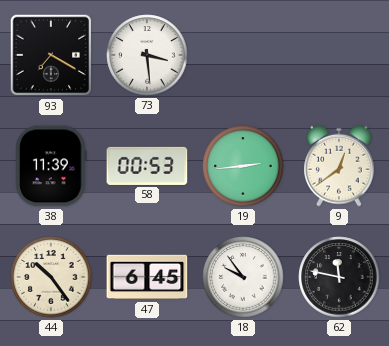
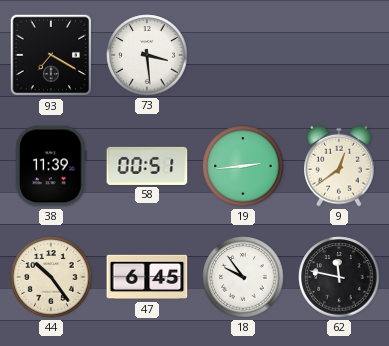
58: 00:53 -> 00:51
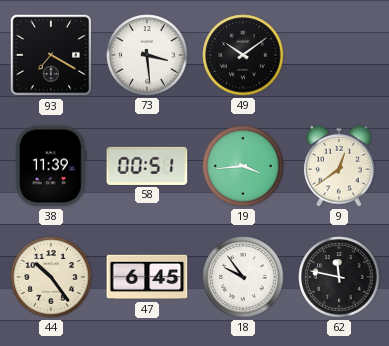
49: none -> 10:09
19: 2:44 -> 3:44
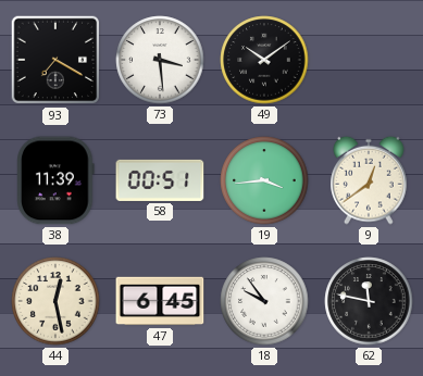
44: 10:24 -> 12:28
